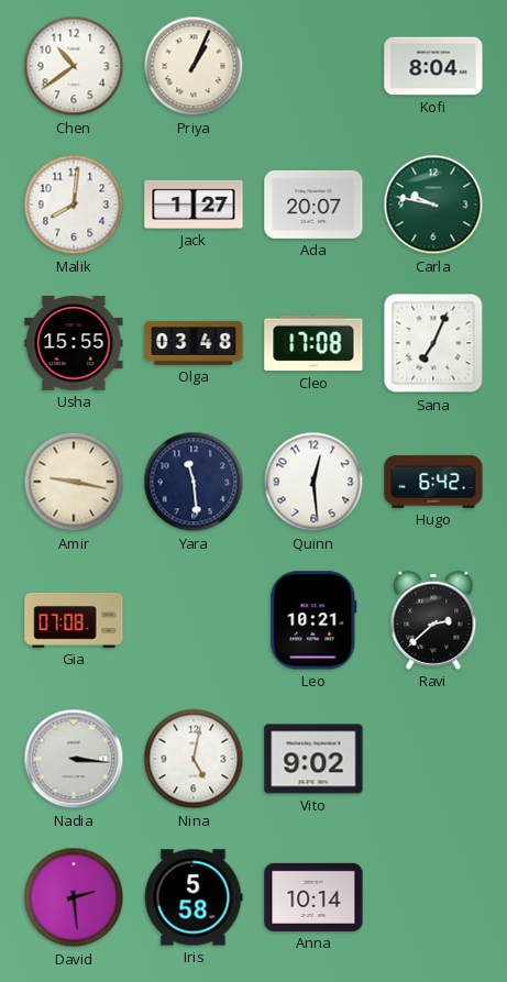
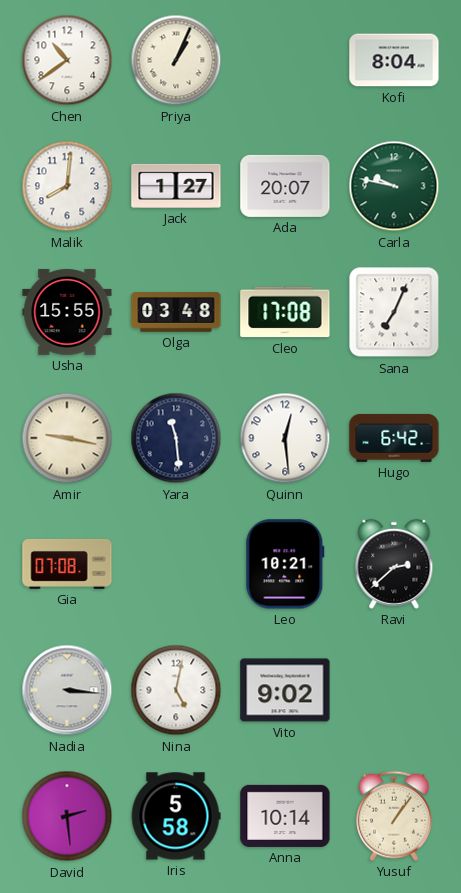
Yusuf: none -> 1:06
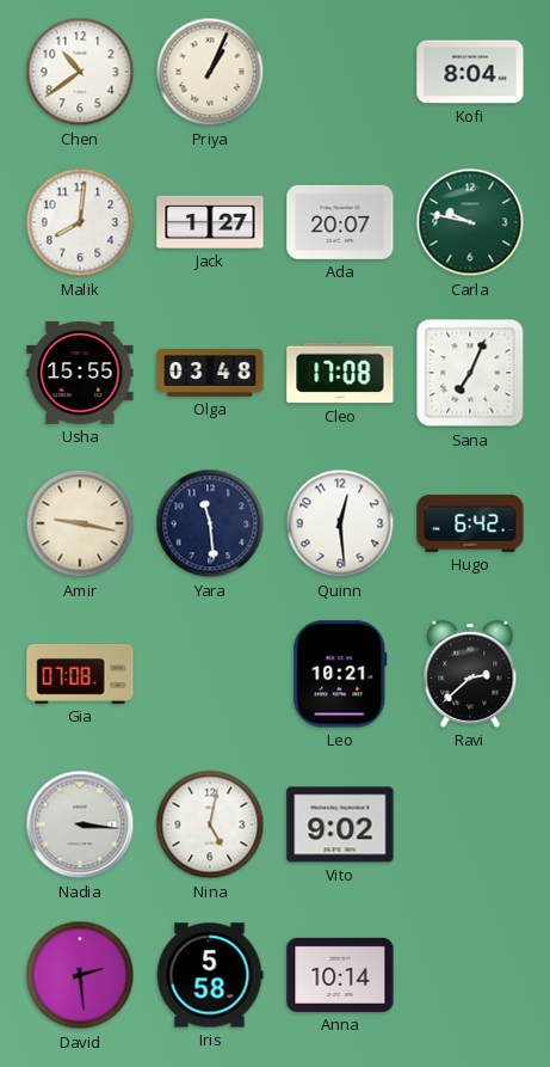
Yusuf: 1:06 -> none
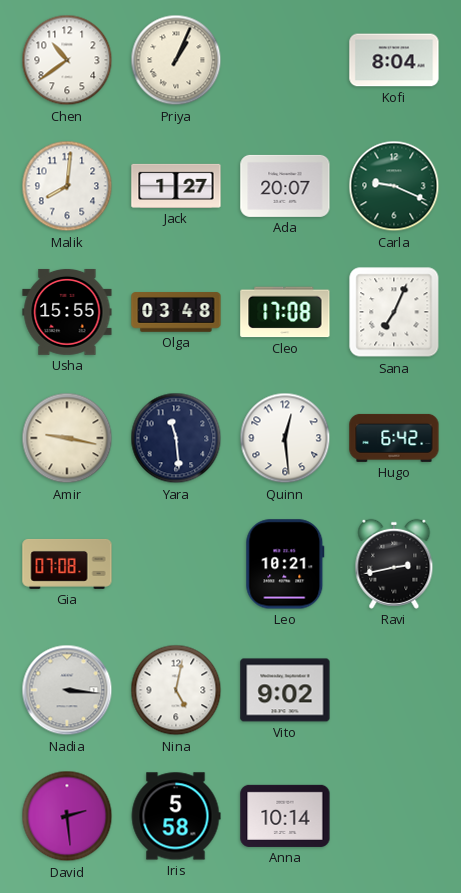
Carla: 9:47 -> 9:19
Ravi: 2:38 -> 2:43
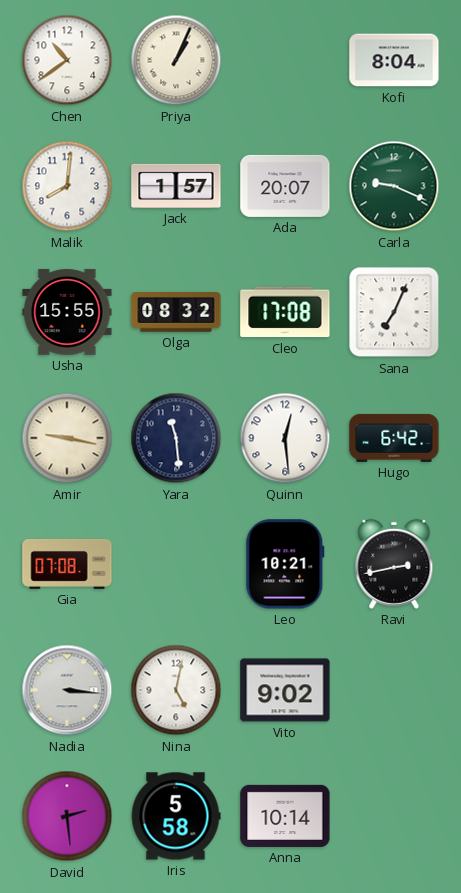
Jack: 1:27 -> 1:57
Olga: 03:48 -> 08:32
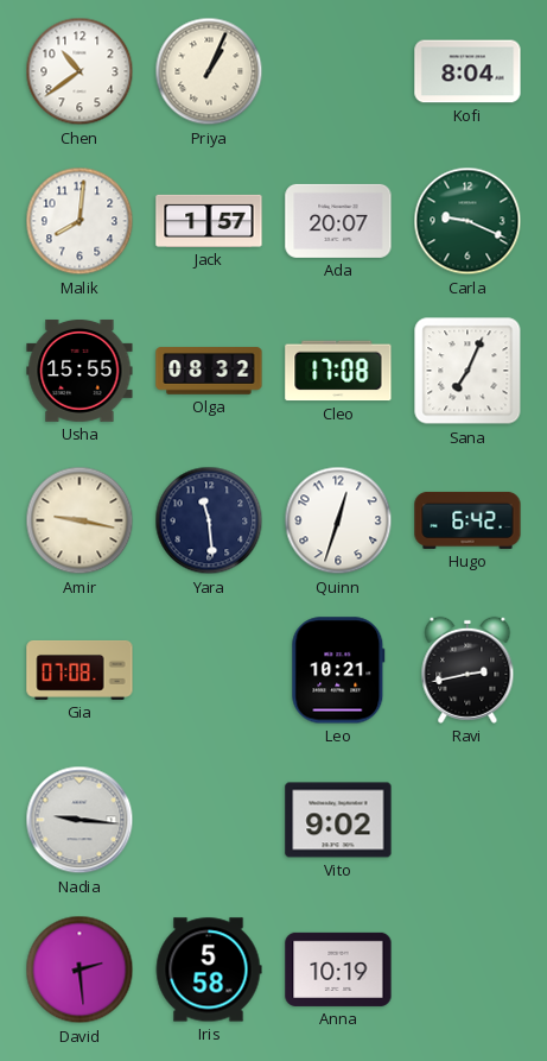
Quinn: 12:29 -> 12:33
Nadia: 3:16 -> 9:16
Nina: 5:02 -> none
Anna: 10:14 -> 10:19
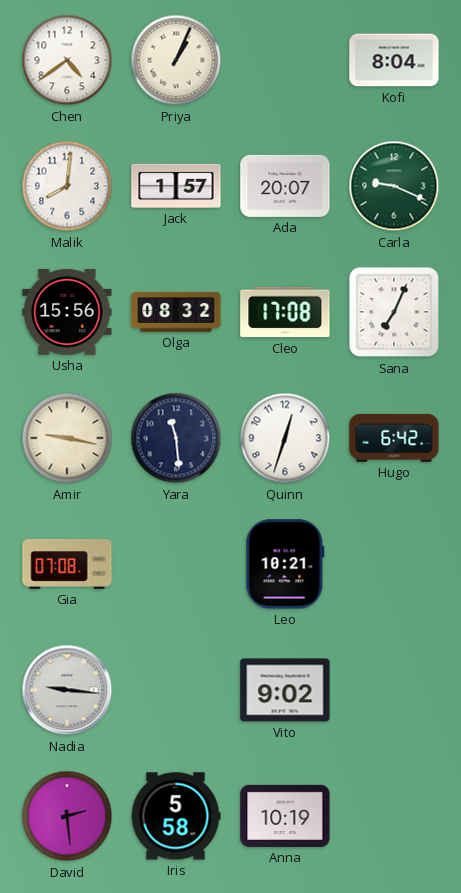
Chen: 10:39 -> 4:39
Usha: 15:55 -> 15:56
Ravi: 2:43 -> none
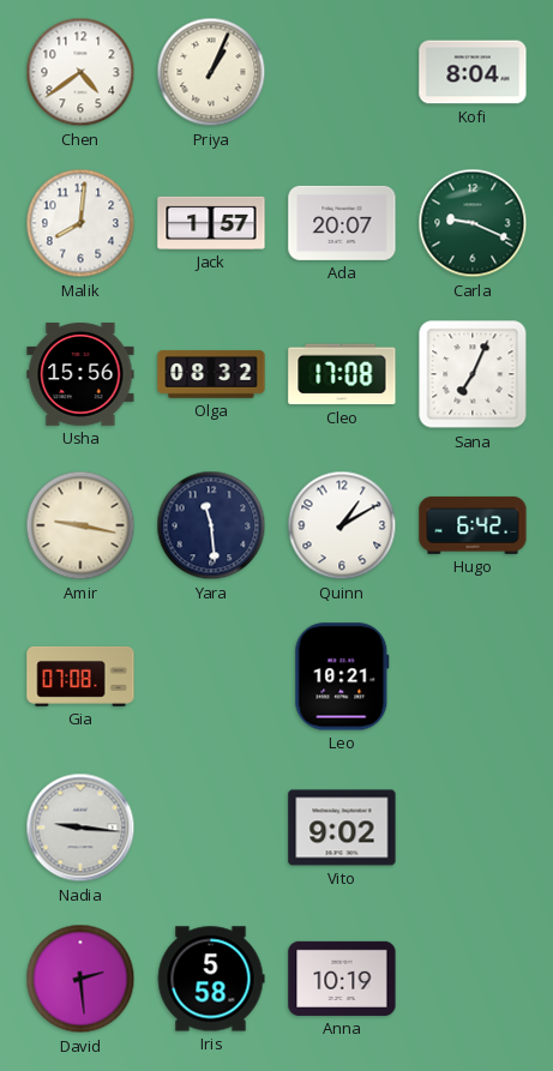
Quinn: 12:33 -> 1:10
